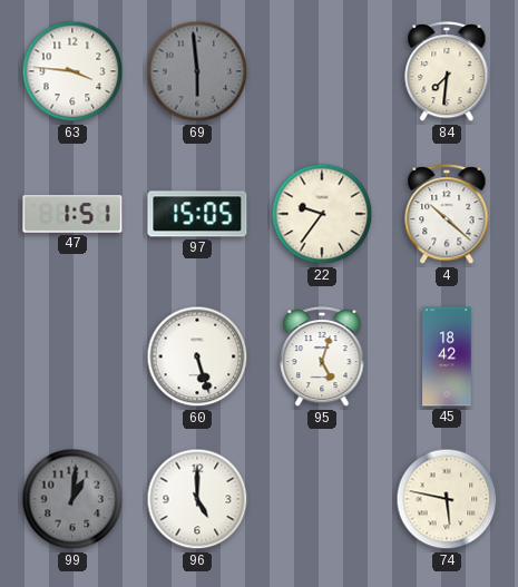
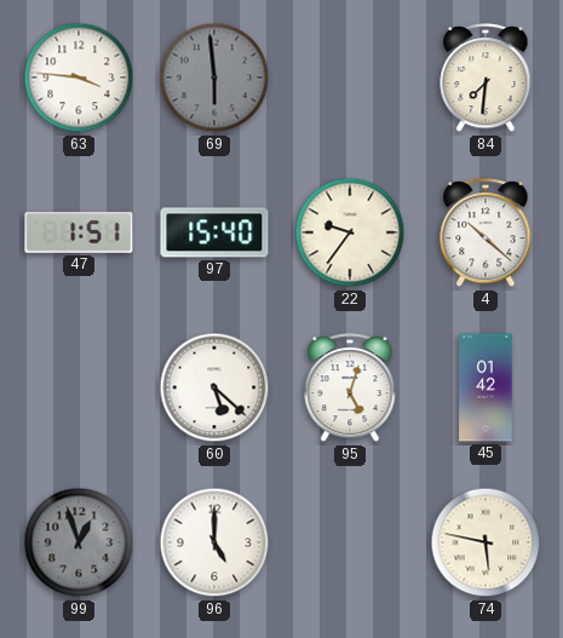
97: 15:05 -> 15:40
60: 5:27 -> 5:22
45: 18:42 -> 01:42
99: 1:01 -> 12:57
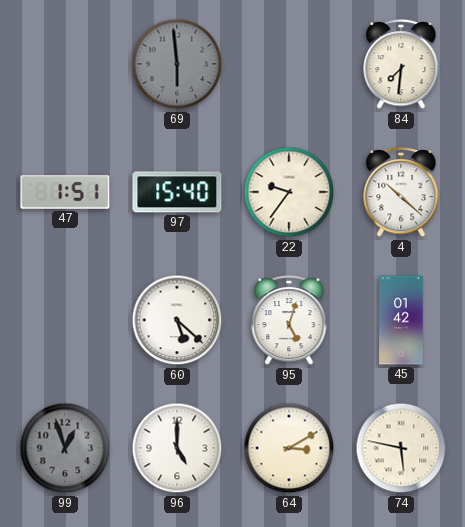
63: 3:46 -> none
64: none -> 3:10
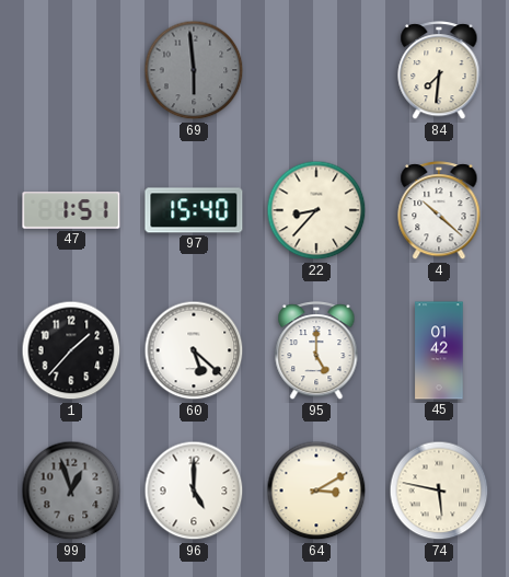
22: 9:36 -> 8:37
1: none -> 1:37
95: 5:03 -> 5:00
